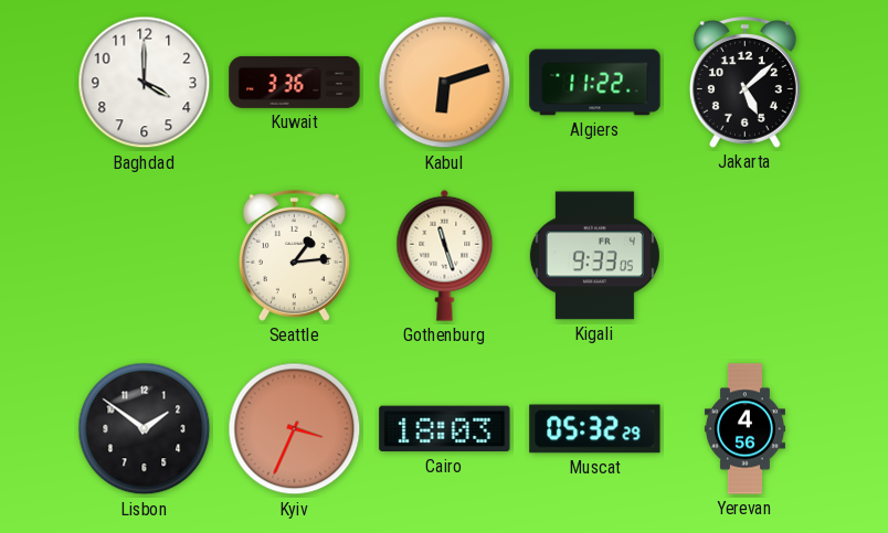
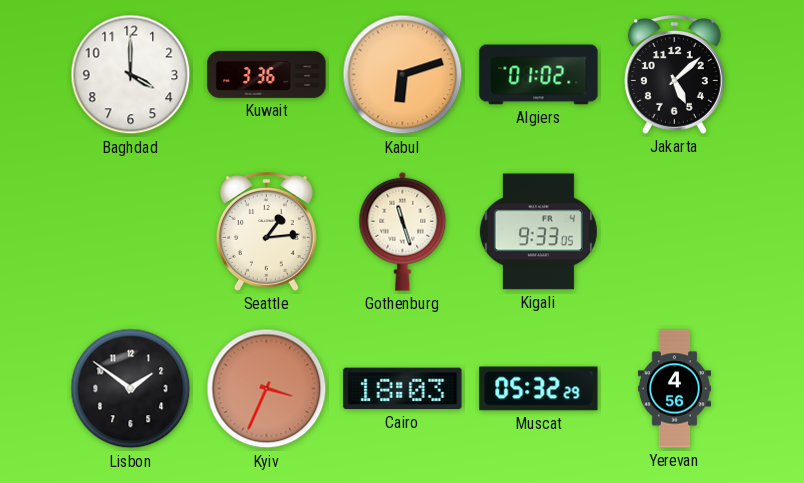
Algiers: 11:22 -> 01:02
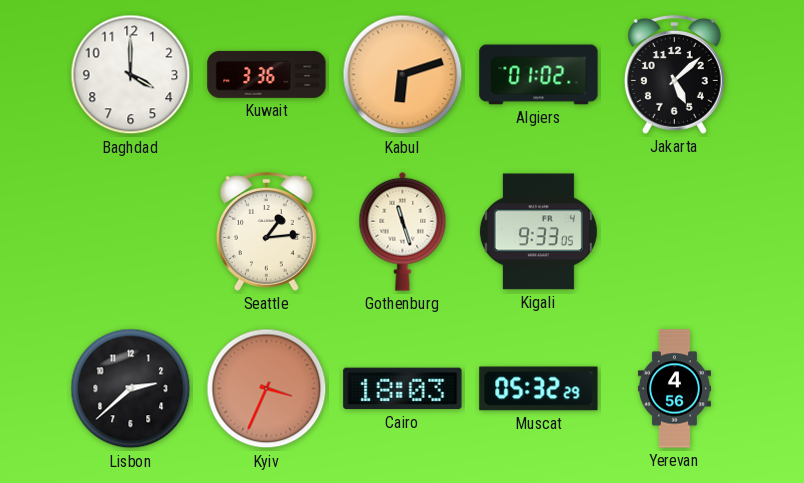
Lisbon: 1:51 -> 2:38
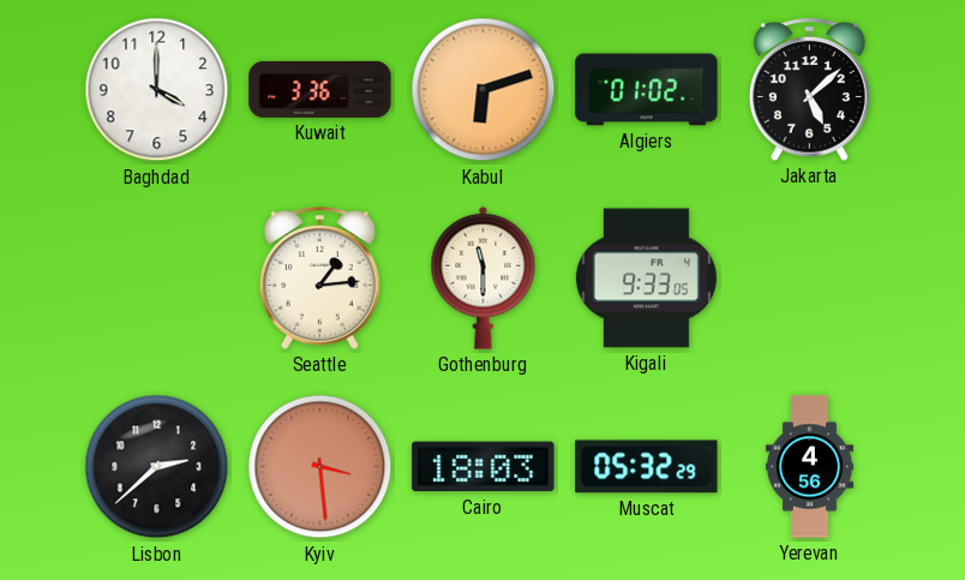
Gothenburg: 11:27 -> 11:30
Kyiv: 3:34 -> 3:29
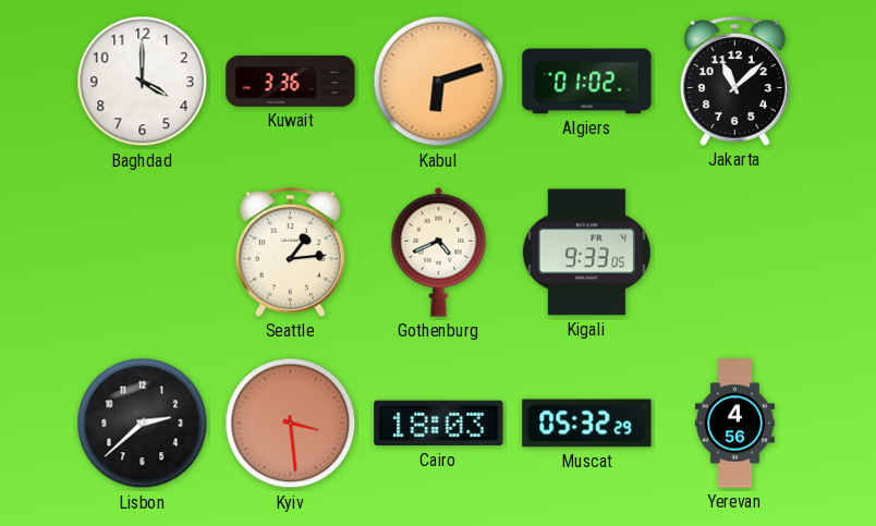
Jakarta: 5:08 -> 11:08
Gothenburg: 11:30 -> 4:41
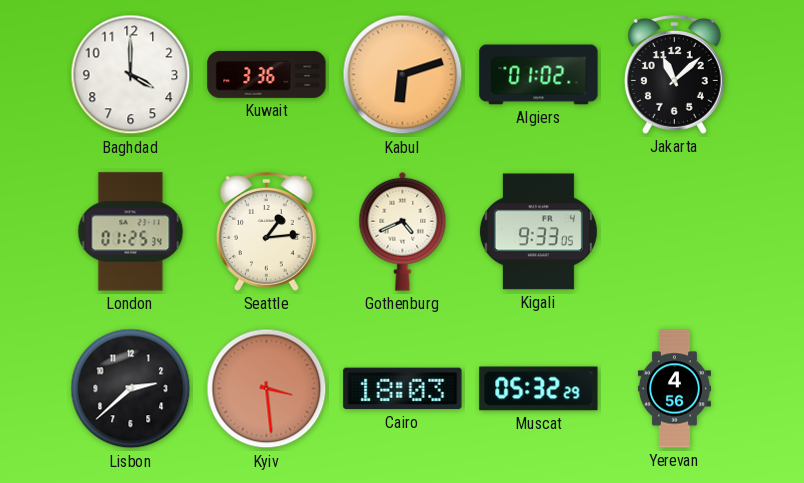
London: none -> 01:25
